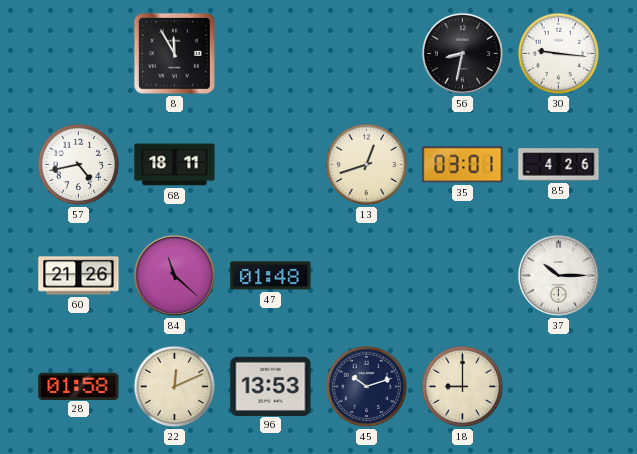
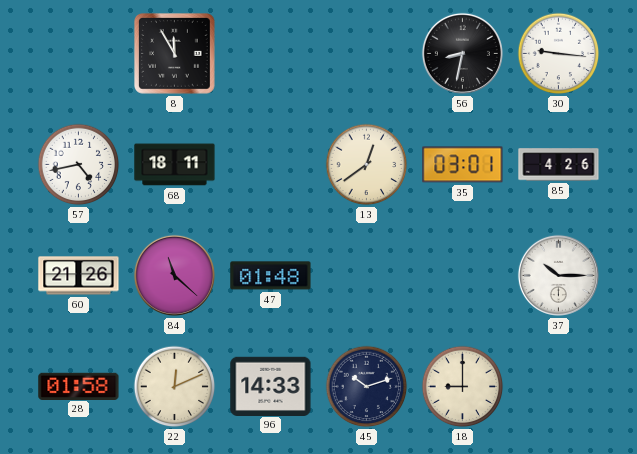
13: 12:42 -> 12:39
96: 13:53 -> 14:33
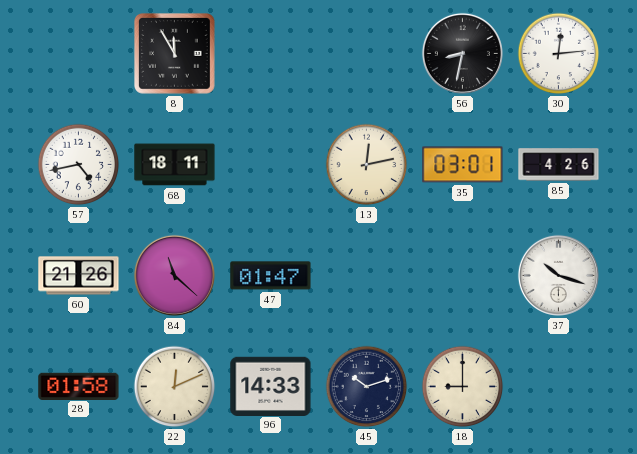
30: 9:16 -> 12:14
13: 12:39 -> 12:13
47: 01:48 -> 01:47
37: 10:15 -> 10:18
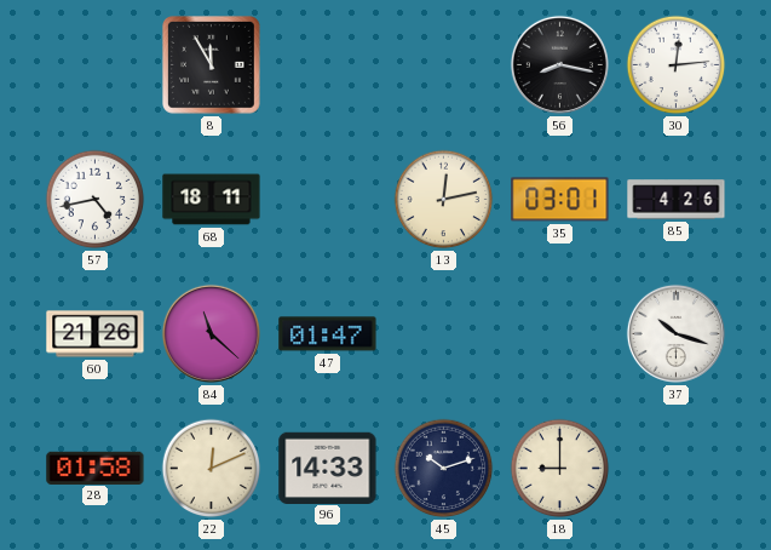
56: 8:32 -> 8:17
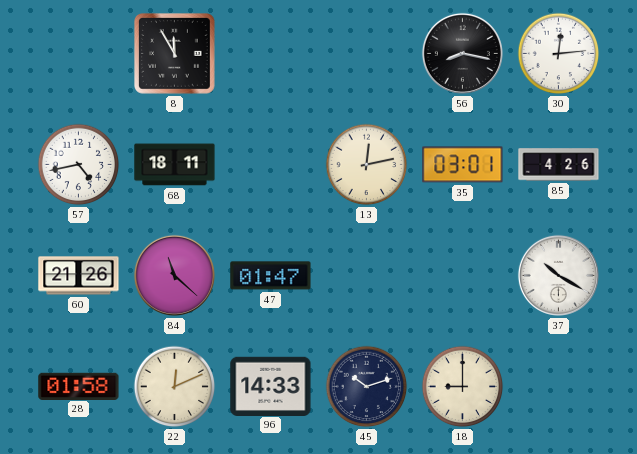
37: 10:18 -> 10:20
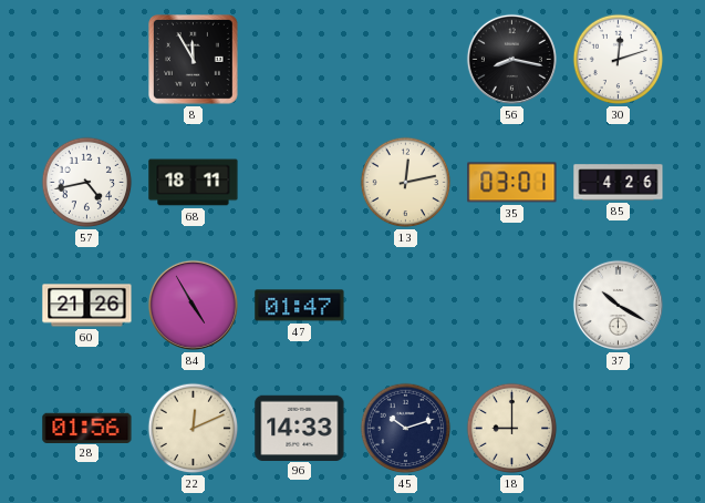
30: 12:14 -> 12:12
84: 11:22 -> 4:55
28: 01:58 -> 01:56
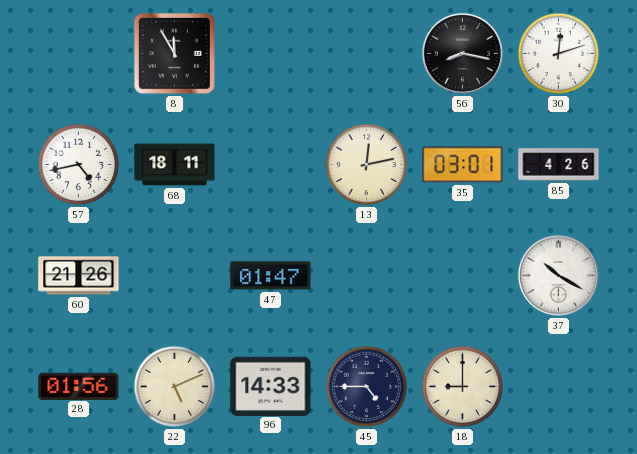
84: 4:55 -> none
22: 12:11 -> 5:11
45: 10:12 -> 4:45
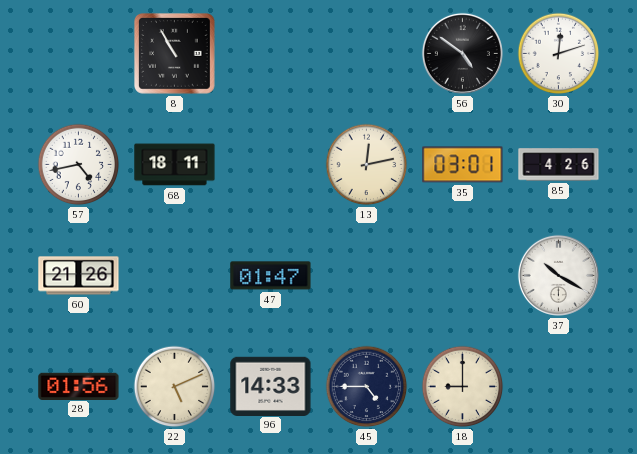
8: 11:55 -> 10:55
56: 8:17 -> 4:51
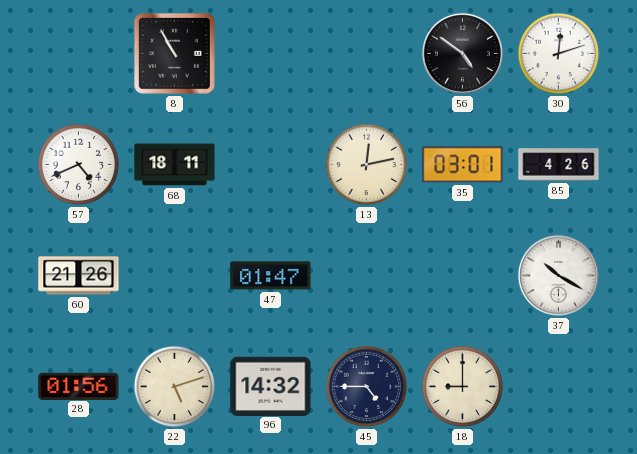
57: 4:43 -> 4:41
22: 5:11 -> 5:12
96: 14:33 -> 14:32
